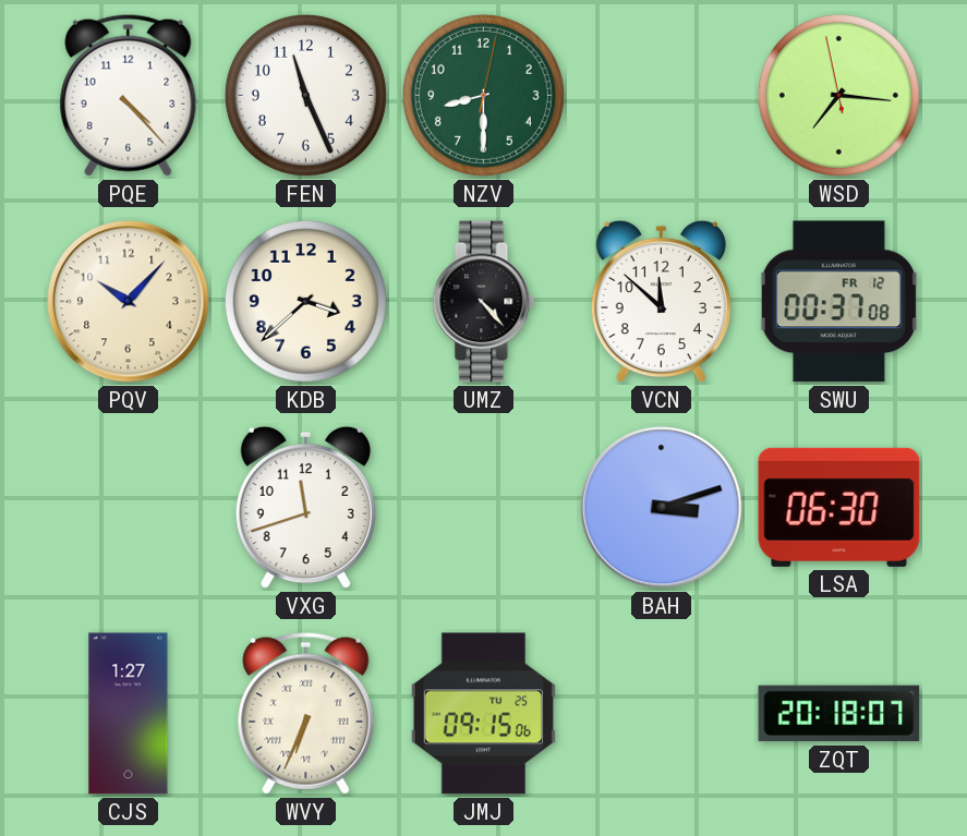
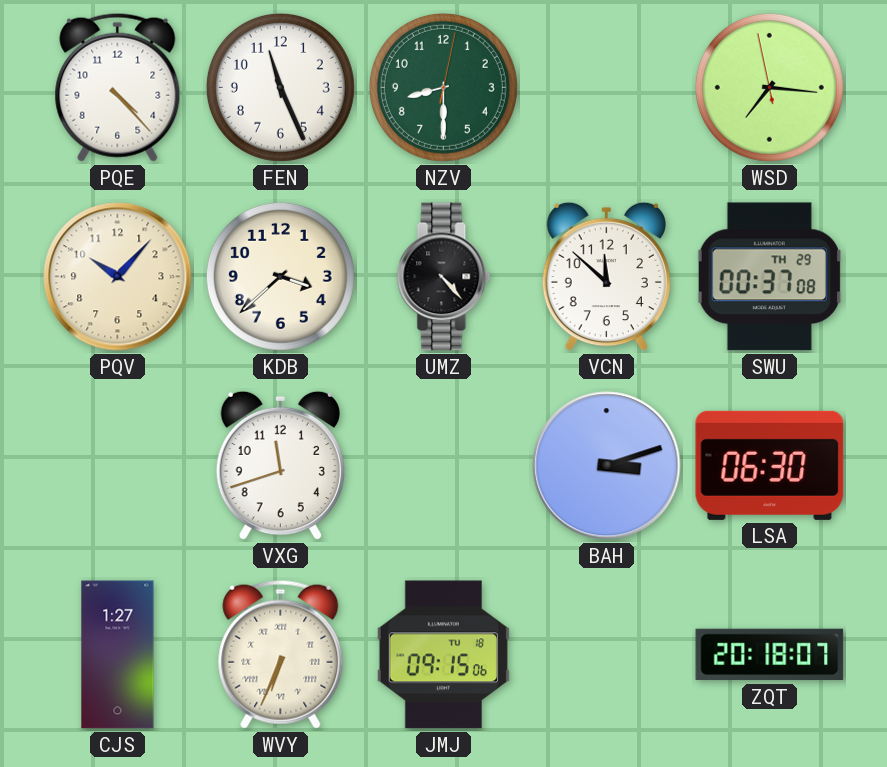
SWU date: FR 12 -> TH 29
JMJ date: TU 25 -> TU 18
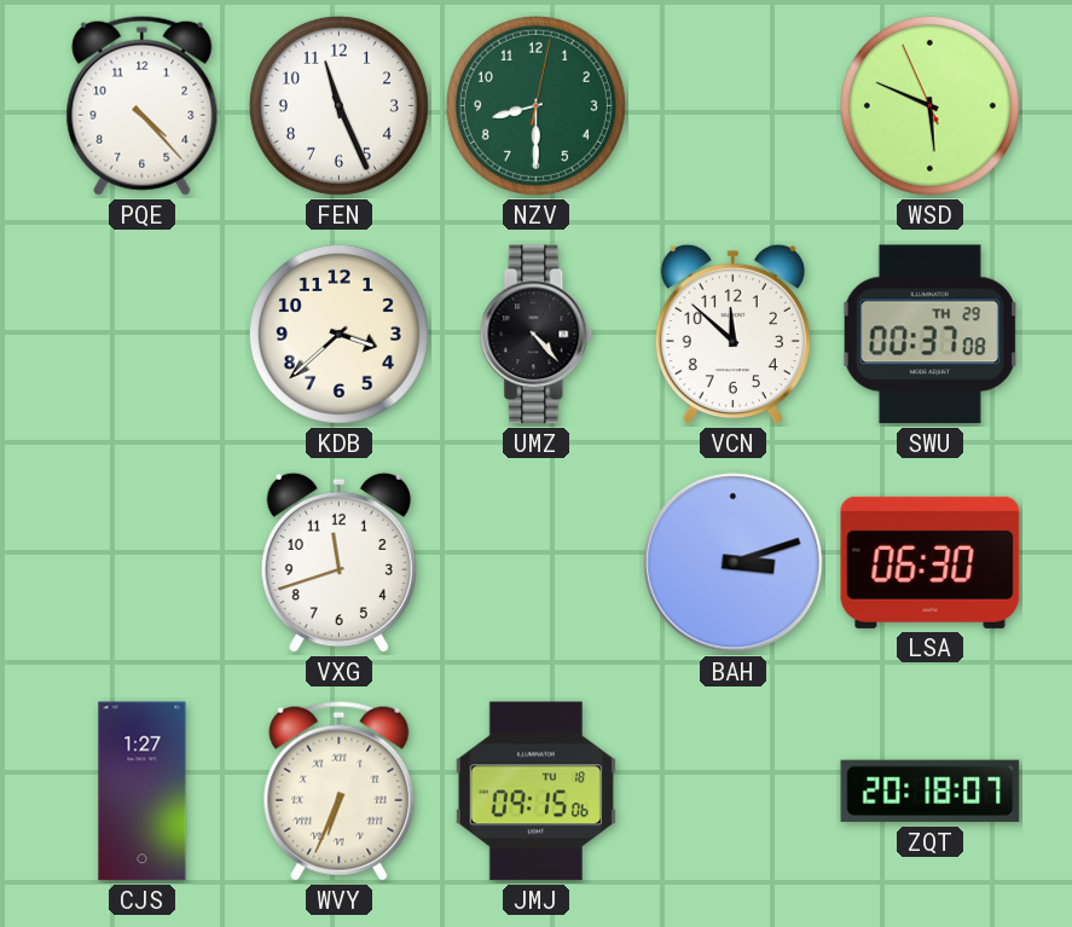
WSD: 7:15 -> 5:48
PQV: 10:07 -> none
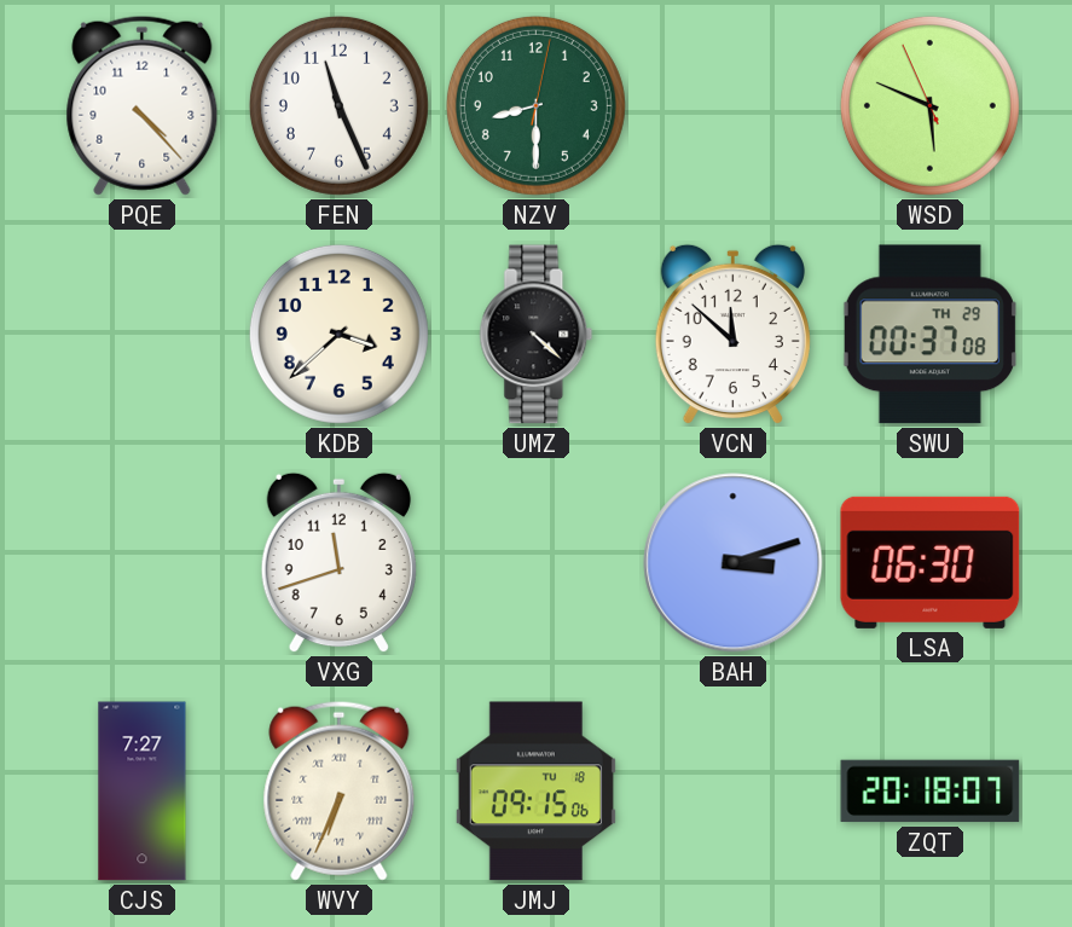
UMZ: 4:23 -> 4:22
CJS: 1:27 -> 7:27
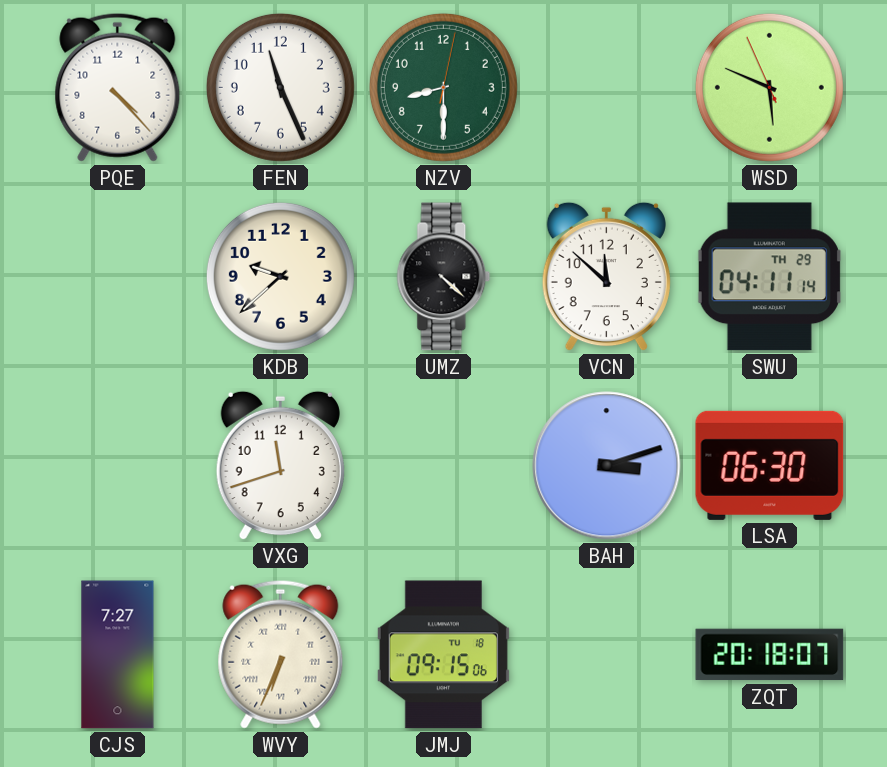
KDB: 3:38 -> 9:38
SWU: 00:37 -> 04:11
